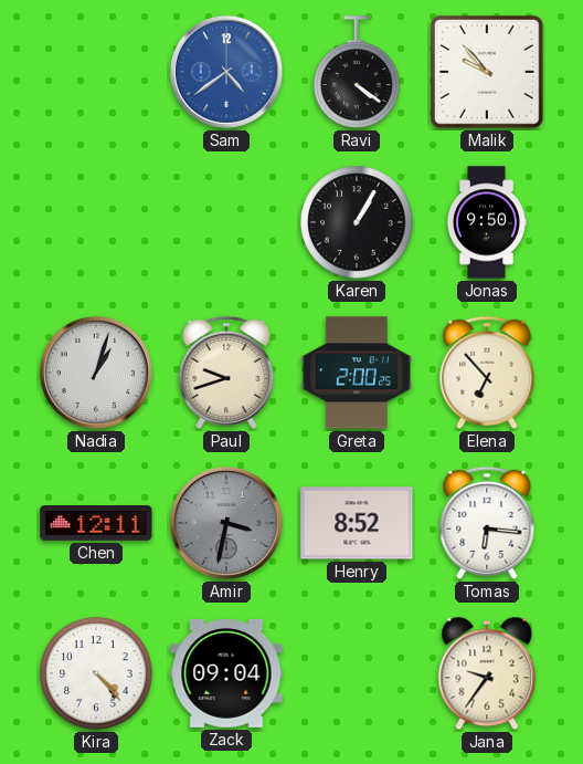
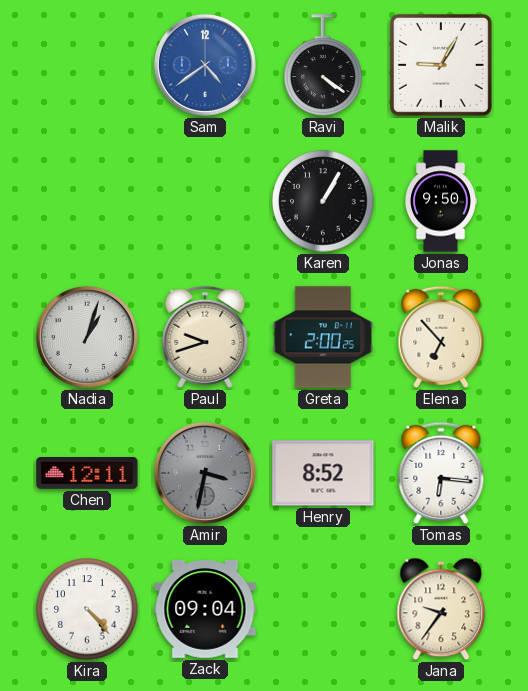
Malik: 9:53 -> 9:05
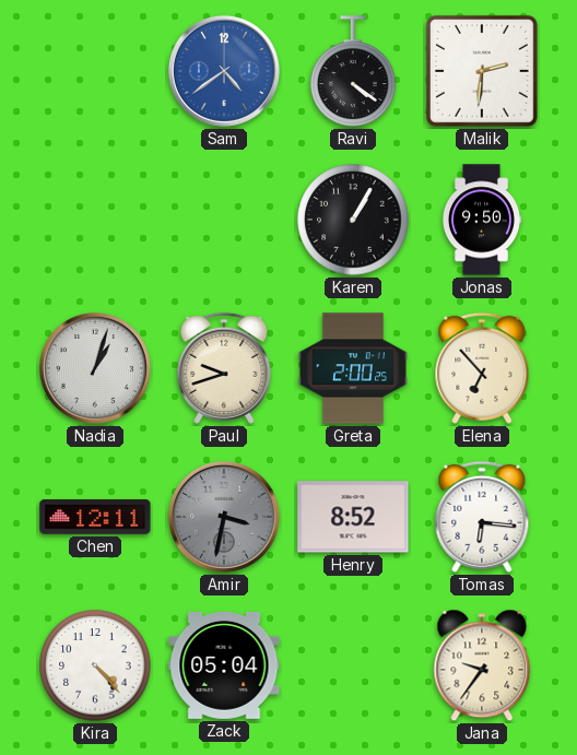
Malik: 9:05 -> 2:31
Zack: 09:04 -> 05:04
